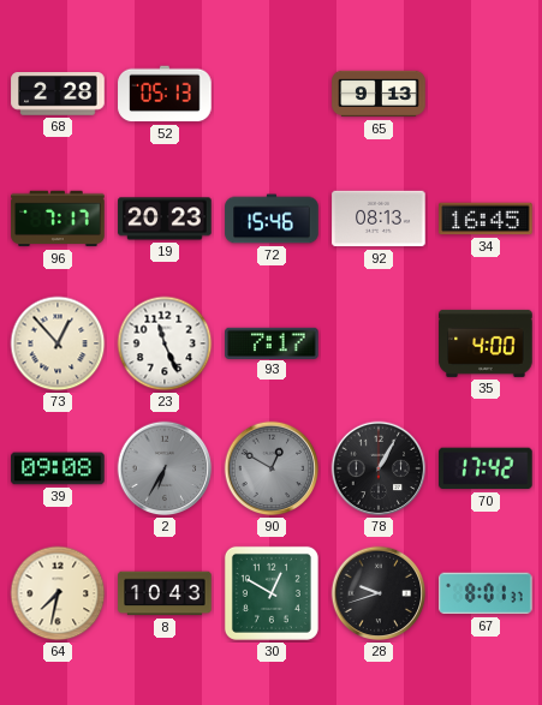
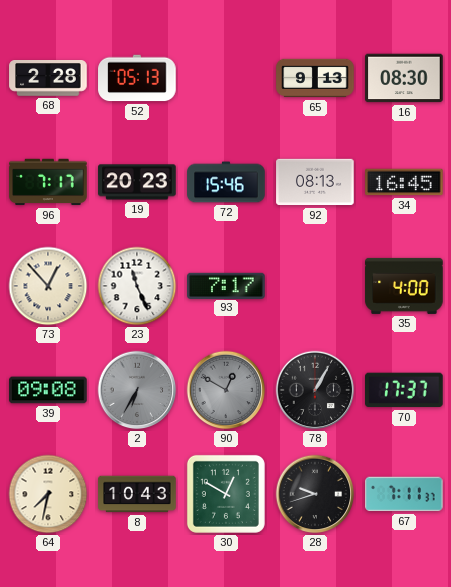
16: none -> 08:30
70: 17:42 -> 17:37
67: 8:01 -> 7:11
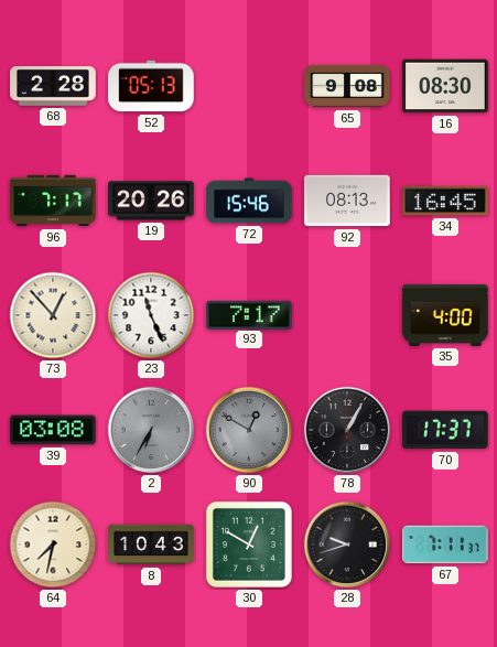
65: 9:13 -> 9:08
19: 20:23 -> 20:26
39: 09:08 -> 03:08
